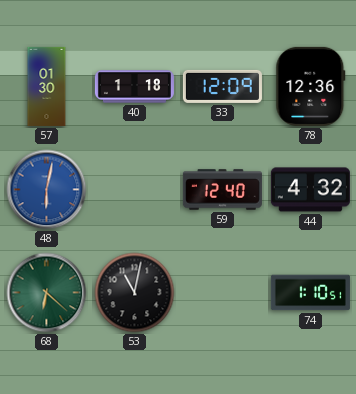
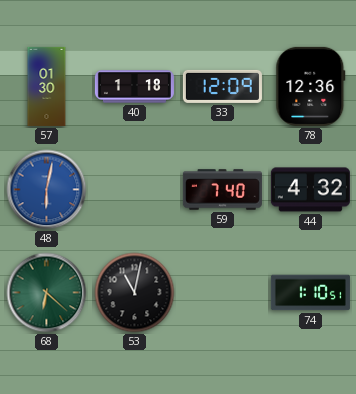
59: 12:40 -> 7:40
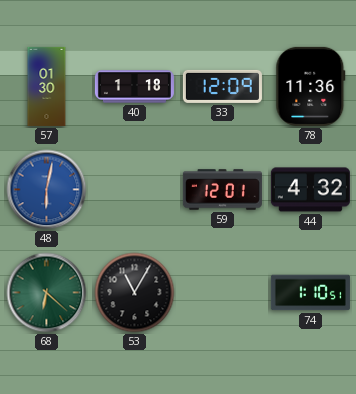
78: 12:36 -> 11:36
59: 7:40 -> 12:01
53: 11:02 -> 11:05
